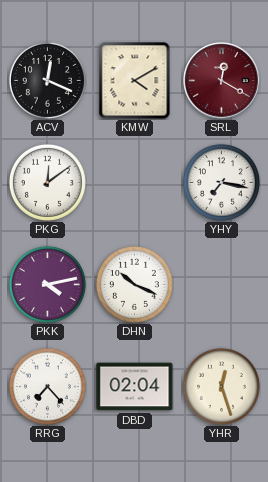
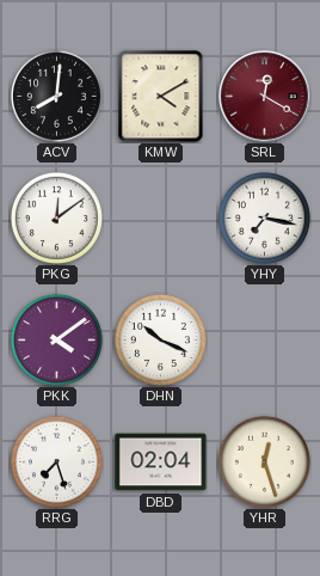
ACV: 12:19 -> 8:01
PKK: 4:13 -> 4:09
RRG: 7:23 -> 7:27
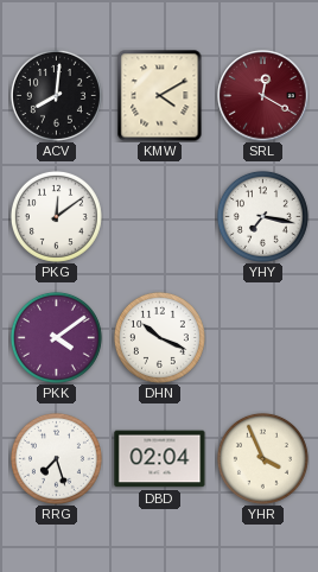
YHR: 12:27 -> 3:56
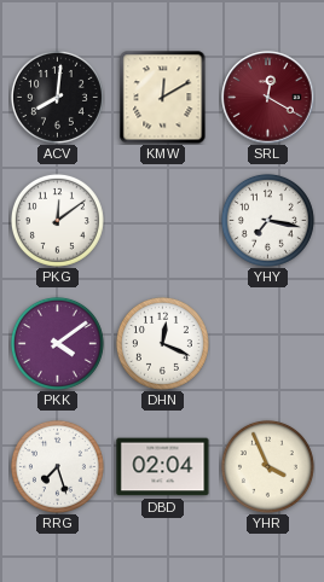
KMW: 4:10 -> 12:10
DHN: 10:19 -> 12:19
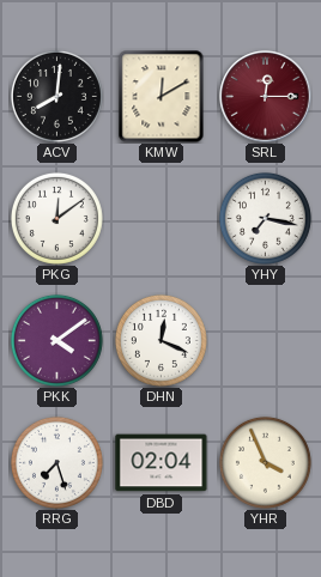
SRL: 12:20 -> 12:15
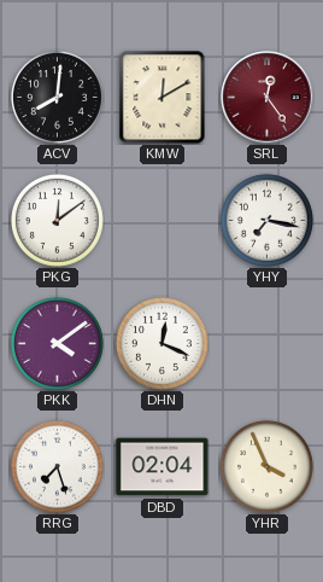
SRL: 12:15 -> 12:24
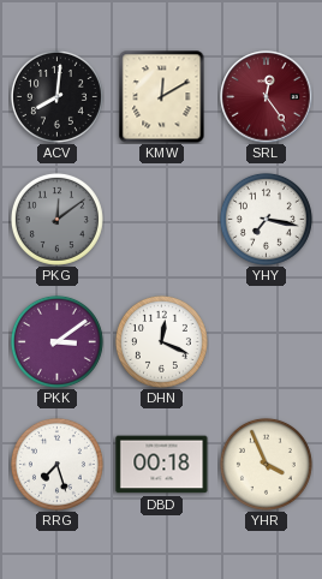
PKG dial: white -> grey
PKK: 4:09 -> 3:09
DBD: 02:04 -> 00:18
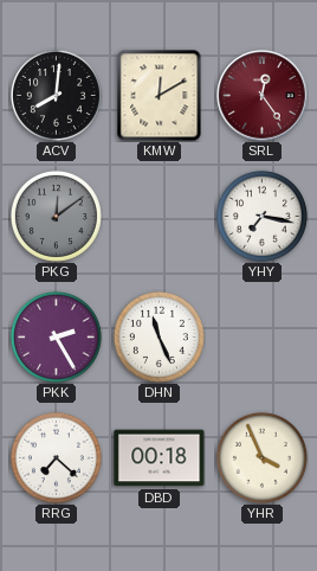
PKK: 3:09 -> 2:25
DHN: 12:19 -> 11:26
RRG: 7:27 -> 7:22
